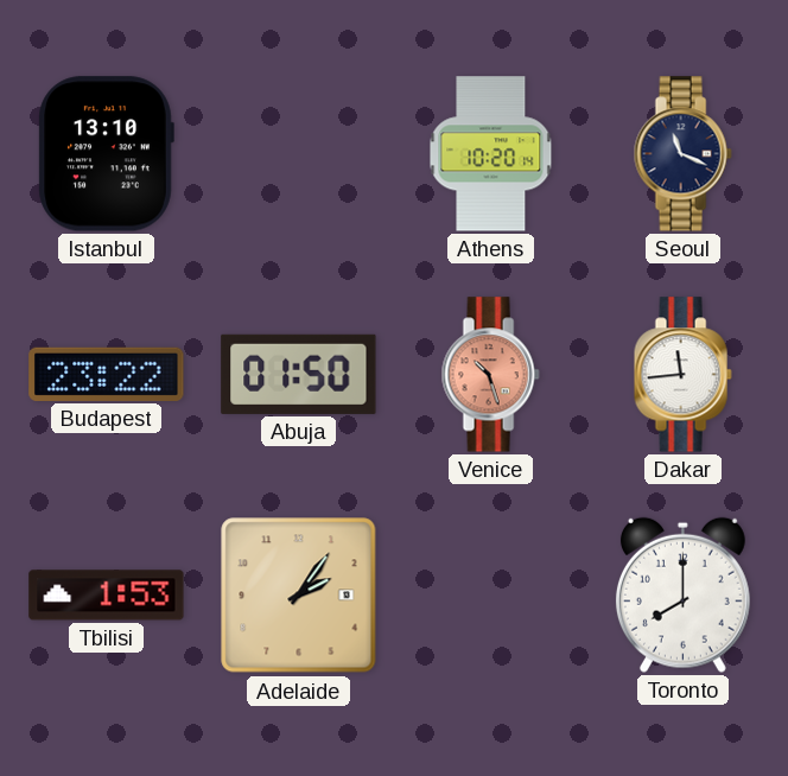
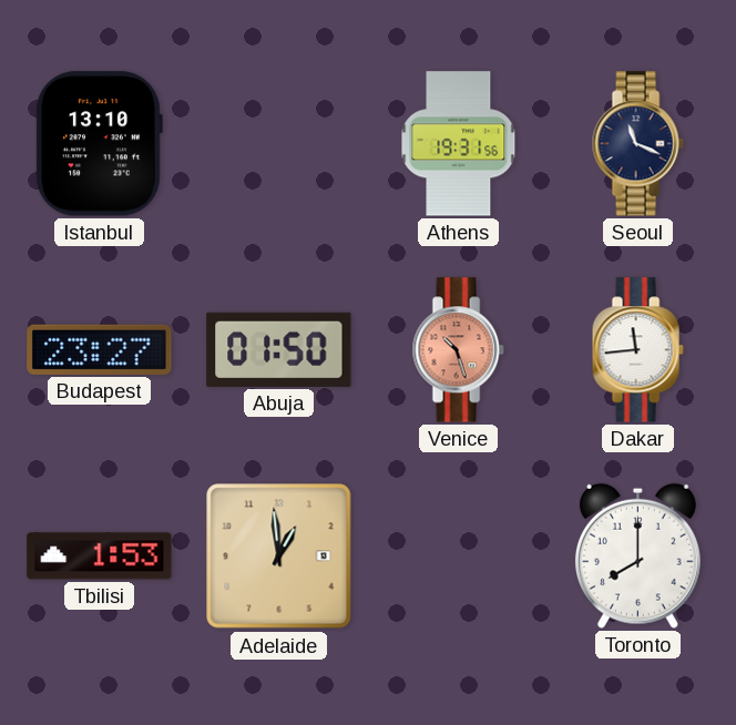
Athens: 10:20 -> 19:31
Budapest: 23:22 -> 23:27
Adelaide: 2:06 -> 12:59
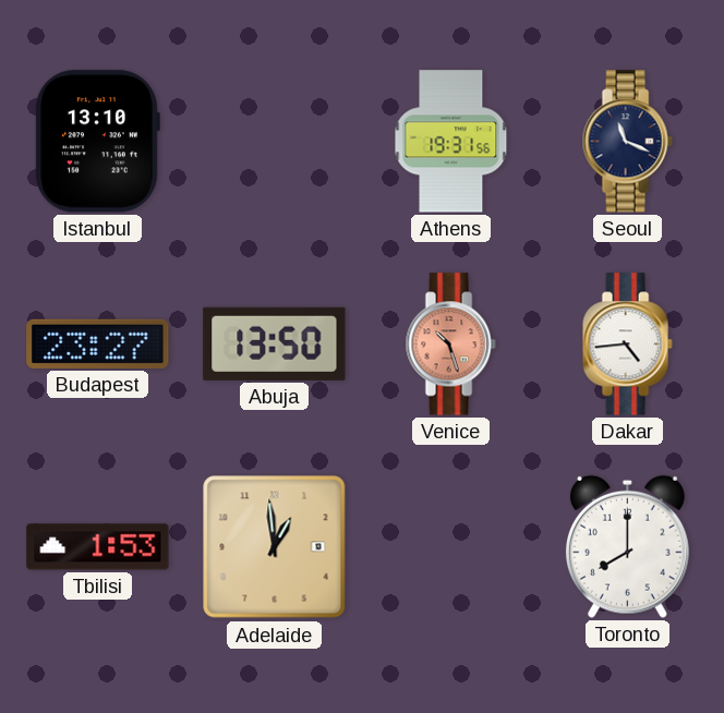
Abuja: 01:50 -> 13:50
Dakar: 11:44 -> 4:44
